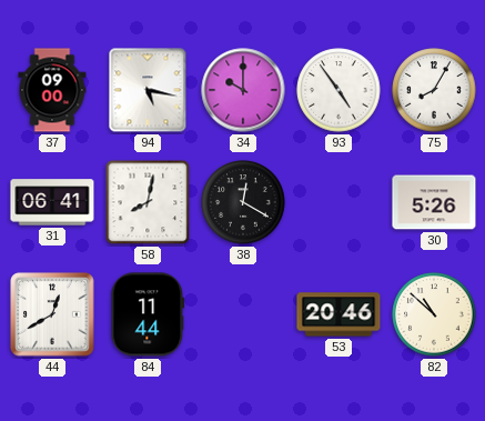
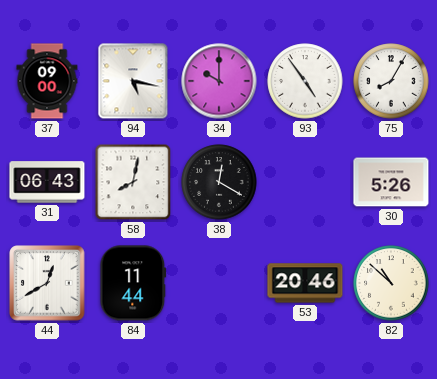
31: 06:41 -> 06:43
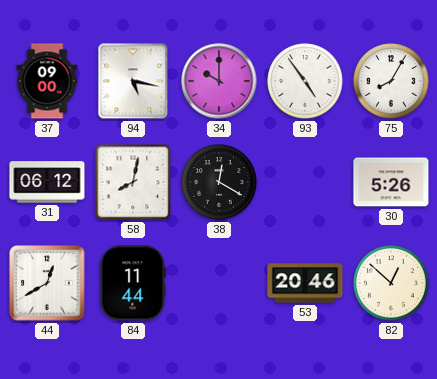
31: 06:43 -> 06:12
82: 10:52 -> 12:52
